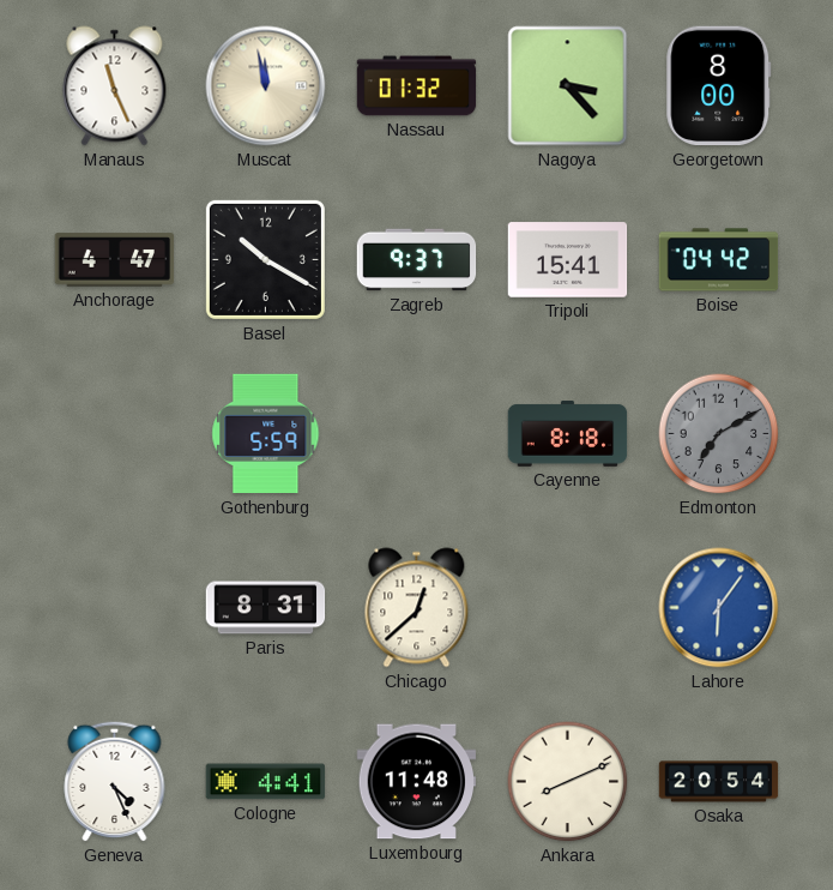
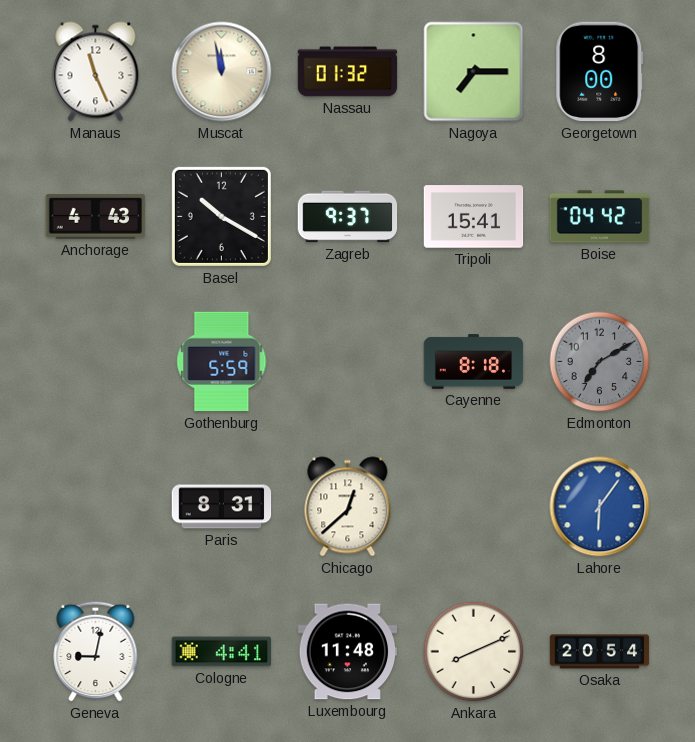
Nagoya: 3:23 -> 7:15
Anchorage: 4:47 -> 4:43
Geneva: 4:26 -> 9:02
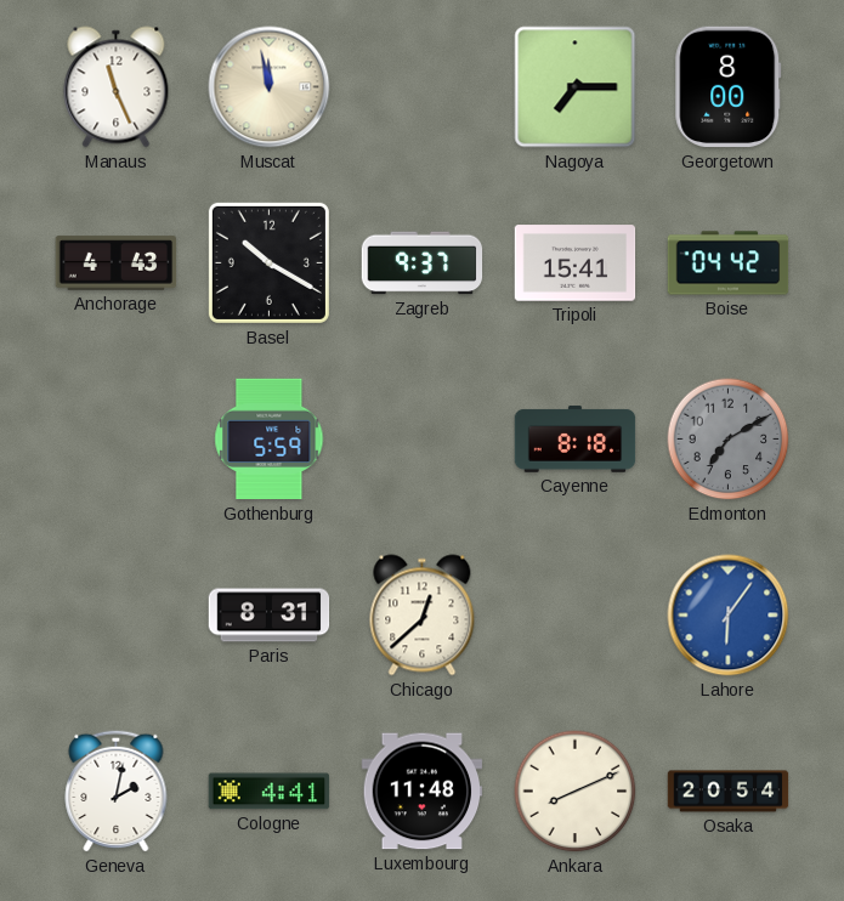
Nassau: 01:32 -> none
Geneva: 9:02 -> 2:02
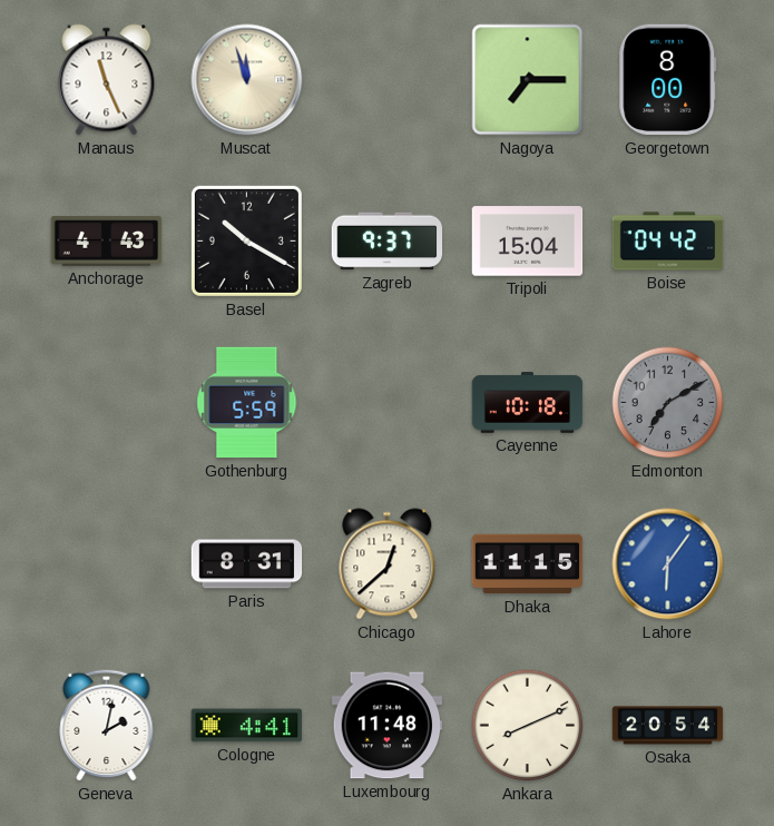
Muscat: 11:58 -> 11:57
Tripoli: 15:41 -> 15:04
Cayenne: 8:18 -> 10:18
Dhaka: none -> 11:15
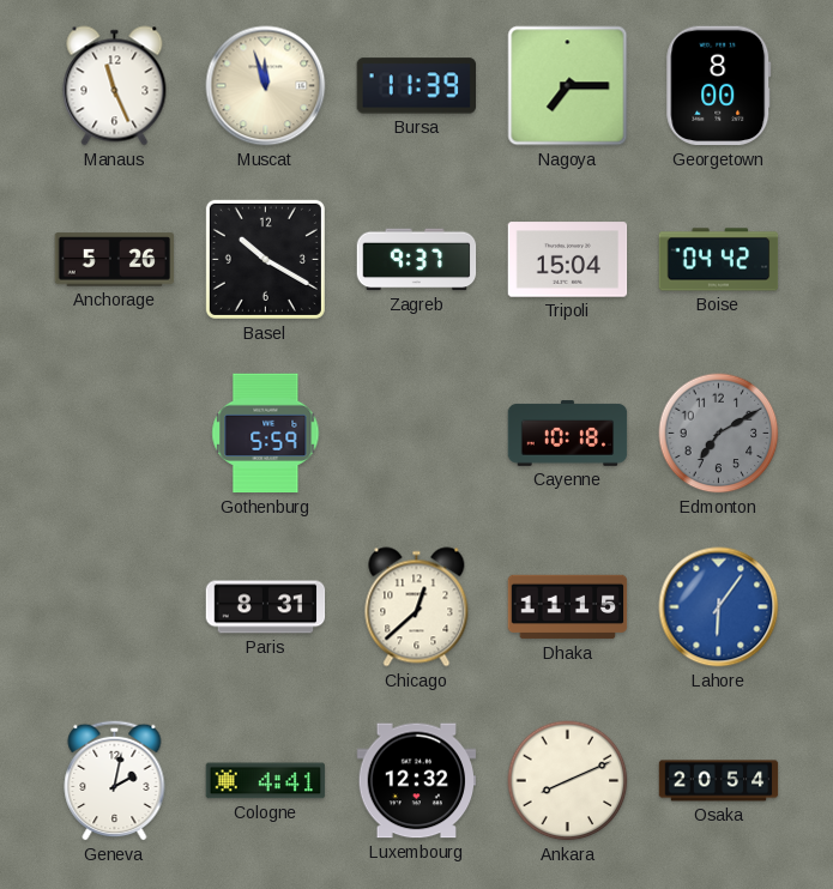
Bursa: none -> 11:39
Anchorage: 4:43 -> 5:26
Luxembourg: 11:48 -> 12:32
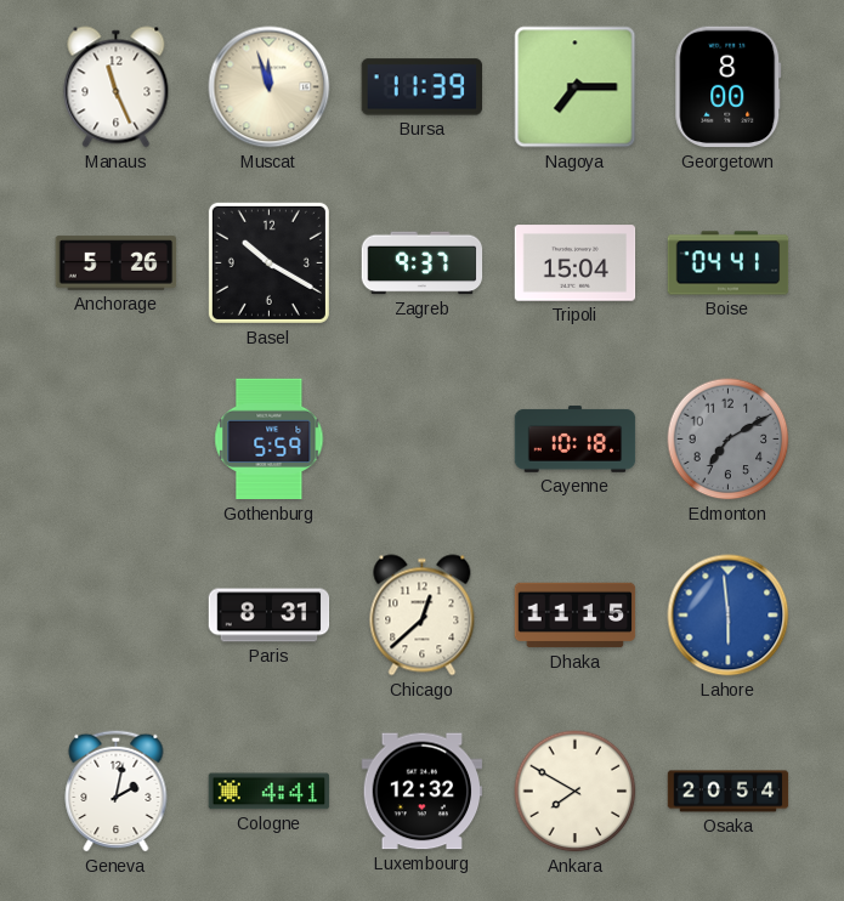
Boise: 04:42 -> 04:41
Lahore: 6:06 -> 5:59
Ankara: 8:11 -> 7:50
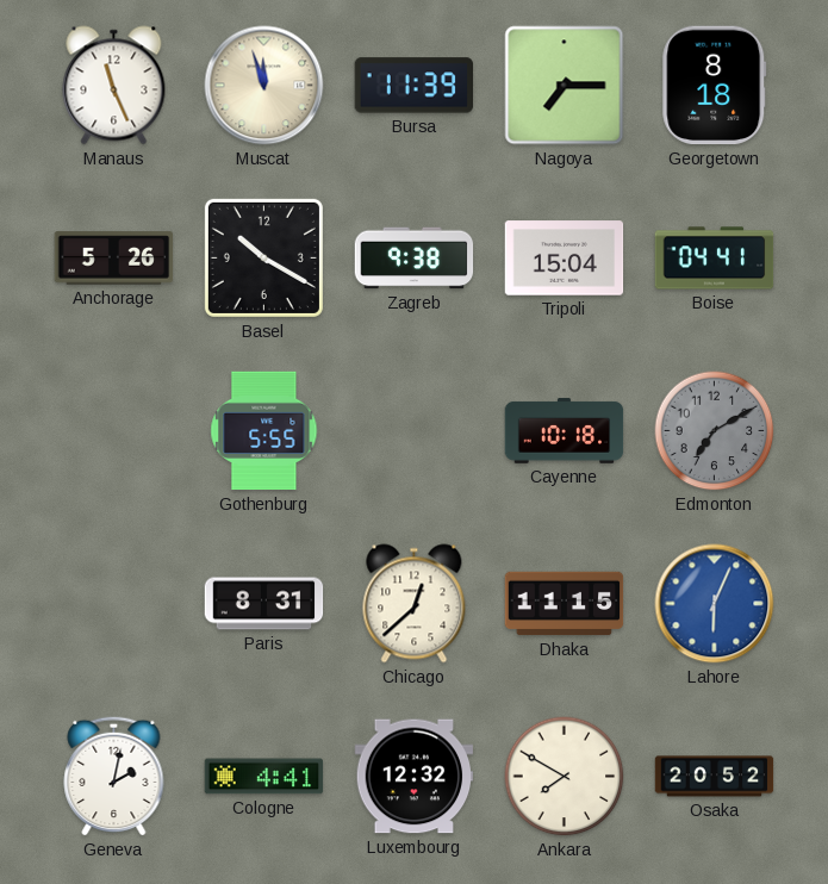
Georgetown: 8:00 -> 8:18
Zagreb: 9:37 -> 9:38
Gothenburg: 5:59 -> 5:55
Lahore: 5:59 -> 6:04
Osaka: 20:54 -> 20:52
